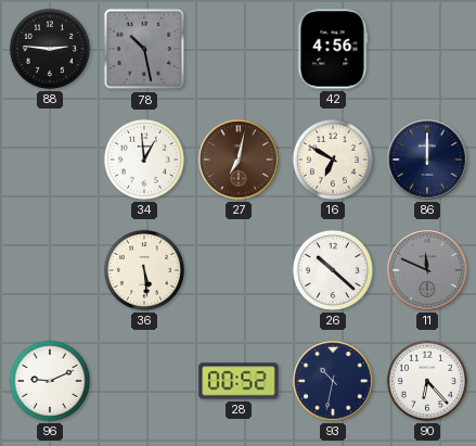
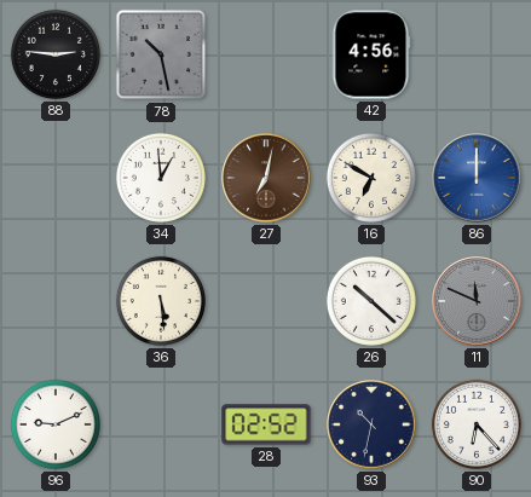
86 dial: navy -> blue
28: 00:52 -> 02:52
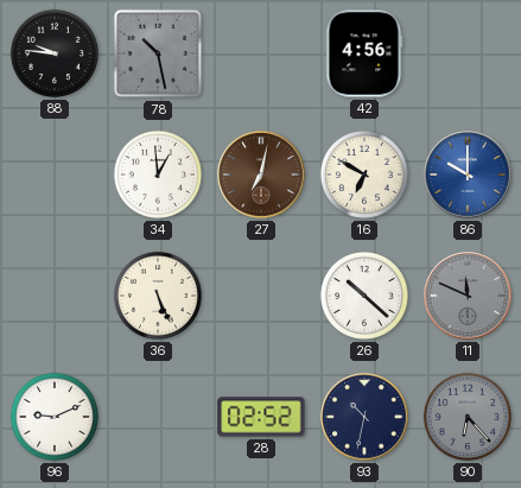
88: 2:46 -> 9:46
86: 12:00 -> 10:00
36: 5:29 -> 5:26
90 dial: white -> grey
